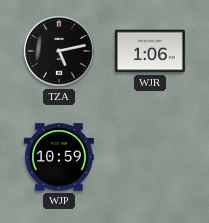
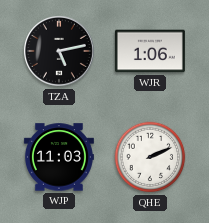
WJP: 10:59 -> 11:03
QHE: none -> 2:11
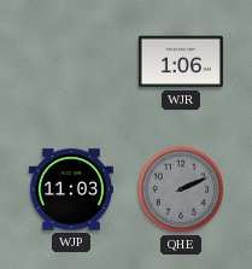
TZA: 5:13 -> none
QHE dial: white -> grey
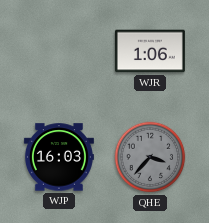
WJP: 11:03 -> 16:03
QHE: 2:11 -> 3:37
